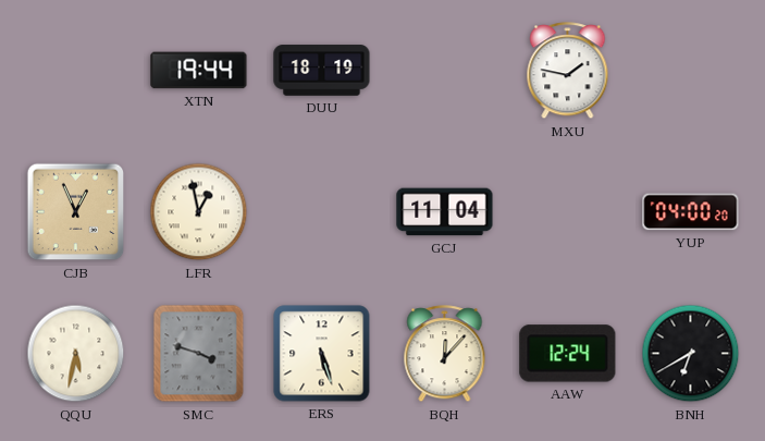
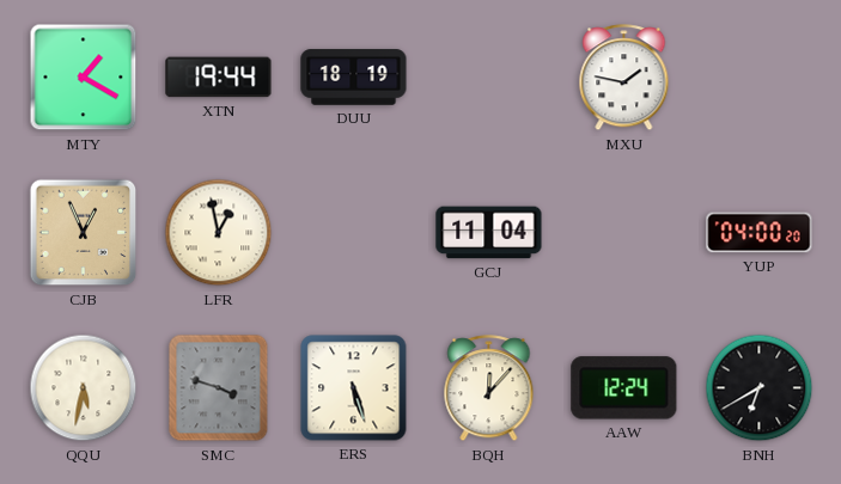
MTY: none -> 1:20
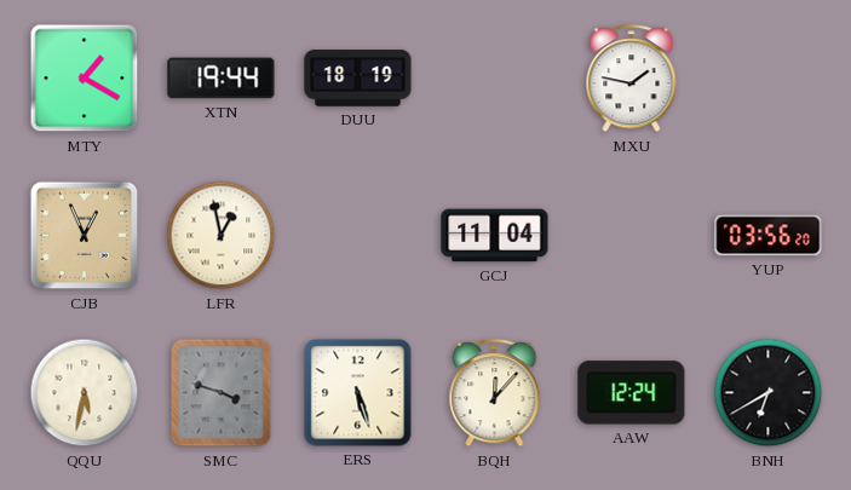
YUP: 04:00 -> 03:56
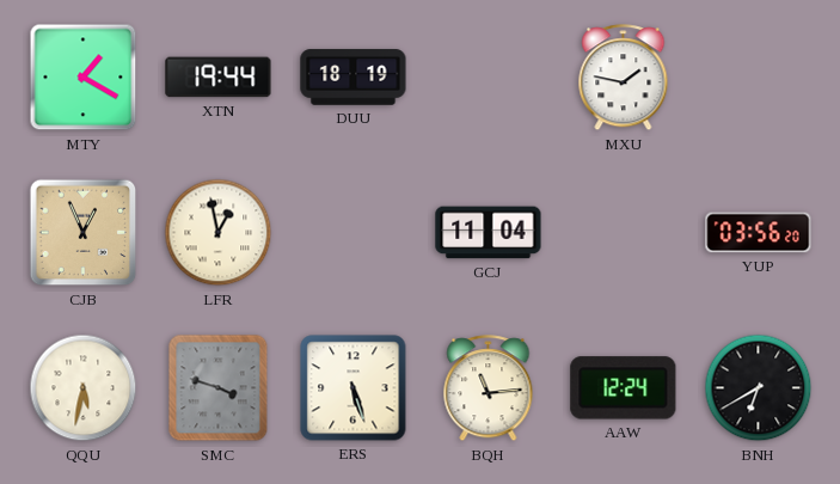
BQH: 12:07 -> 11:14
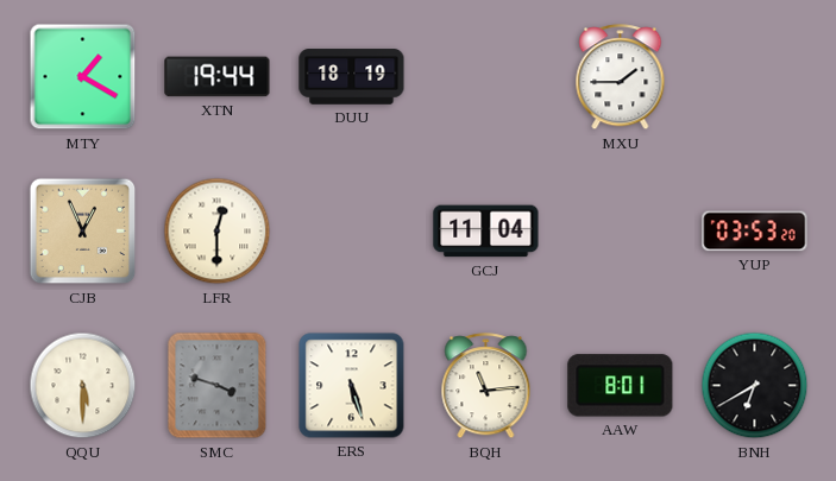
MXU: 1:47 -> 1:45
LFR: 12:58 -> 12:30
YUP: 03:56 -> 03:53
QQU: 5:32 -> 5:30
AAW: 12:24 -> 8:01
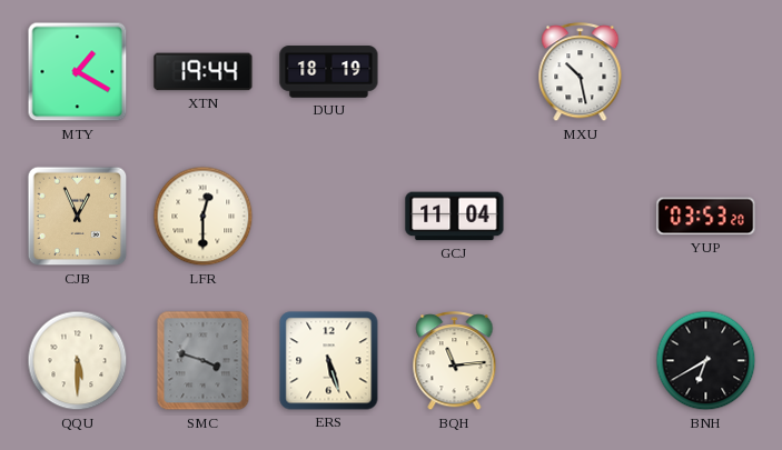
MXU: 1:45 -> 10:28
AAW: 8:01 -> none
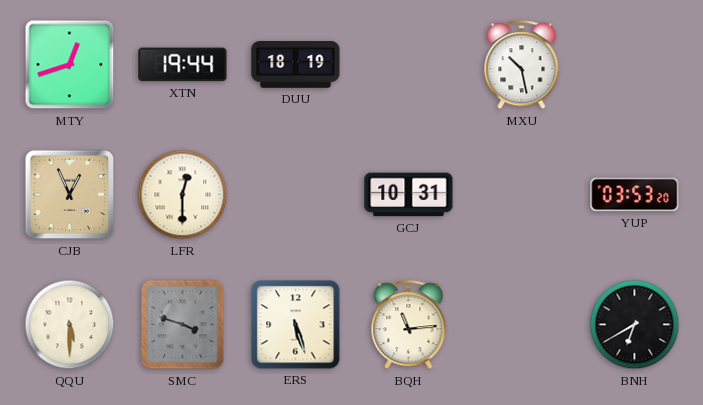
MTY: 1:20 -> 12:42
GCJ: 11:04 -> 10:31
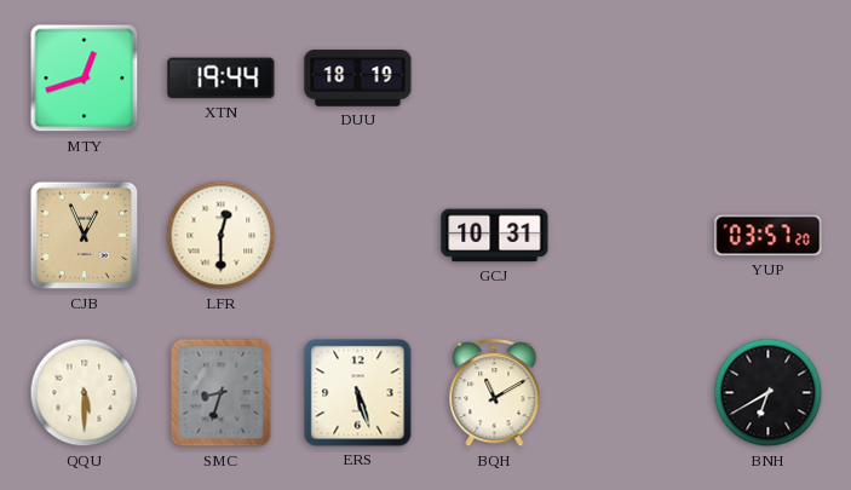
MXU: 10:28 -> none
YUP: 03:53 -> 03:57
SMC: 3:48 -> 8:33
BQH: 11:14 -> 11:10
